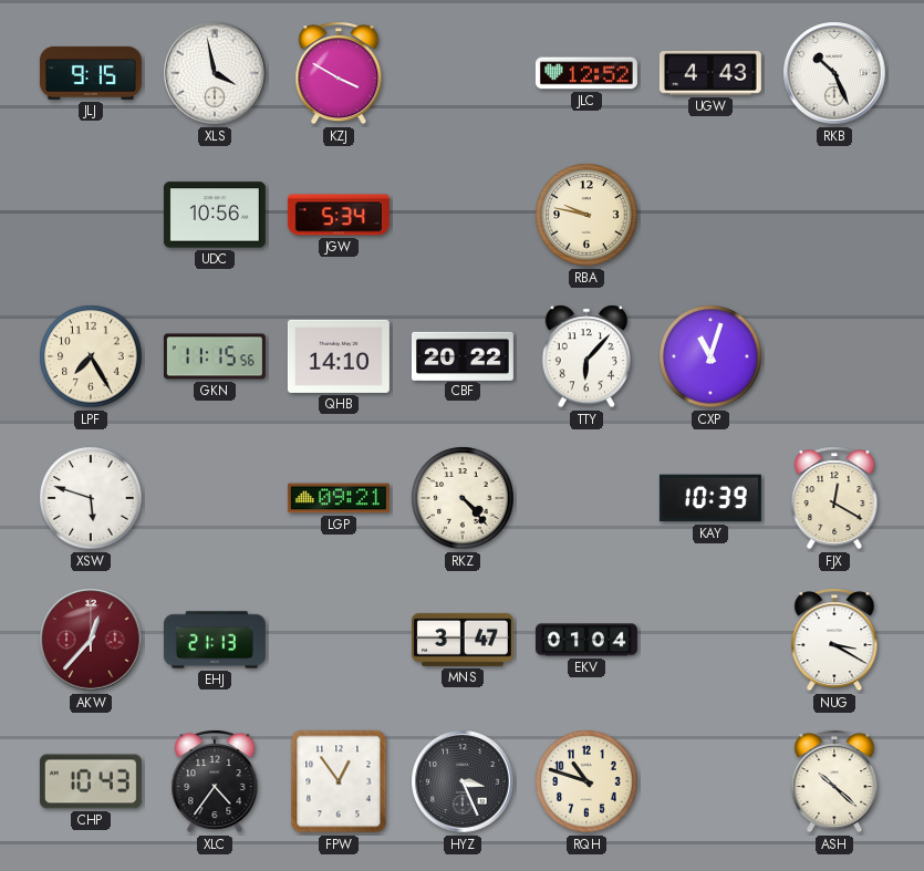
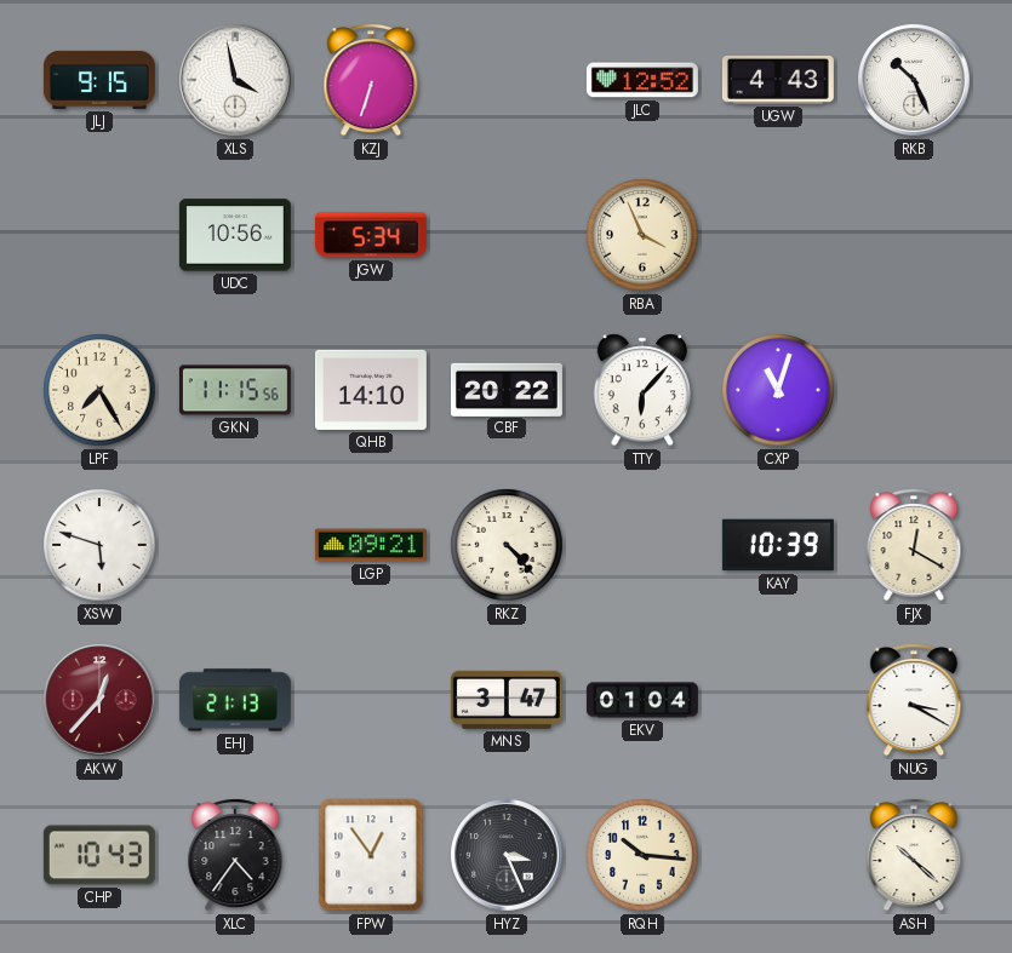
KZJ: 3:50 -> 6:33
RBA: 9:47 -> 3:56
RQH: 10:48 -> 10:16
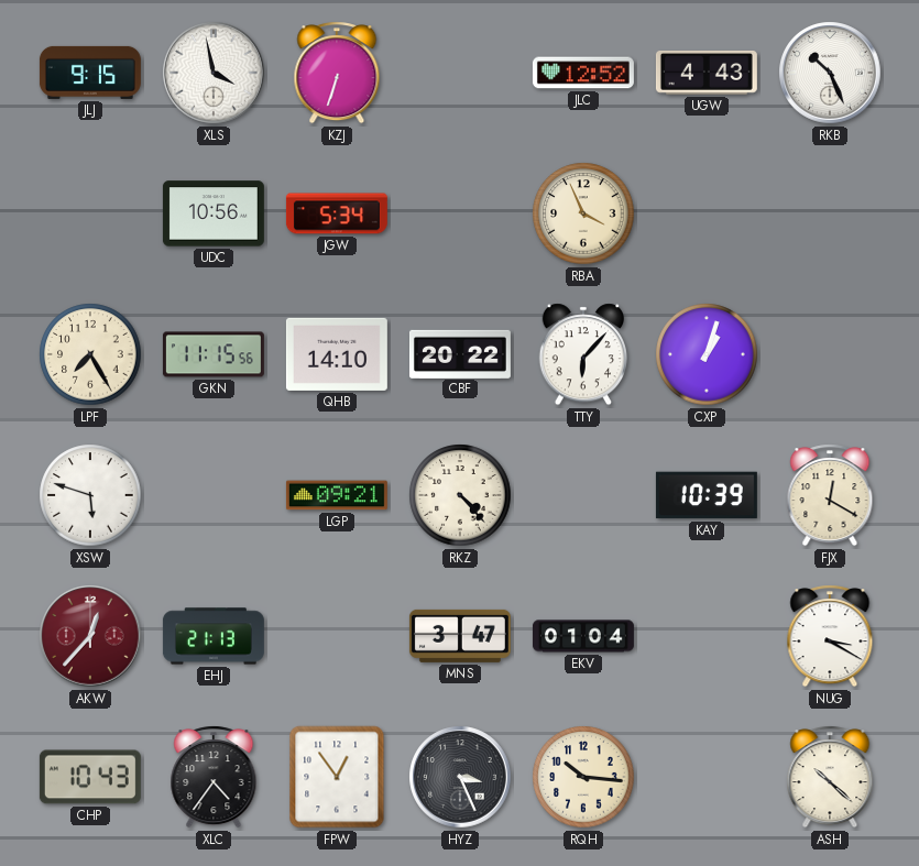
CXP: 11:03 -> 1:03
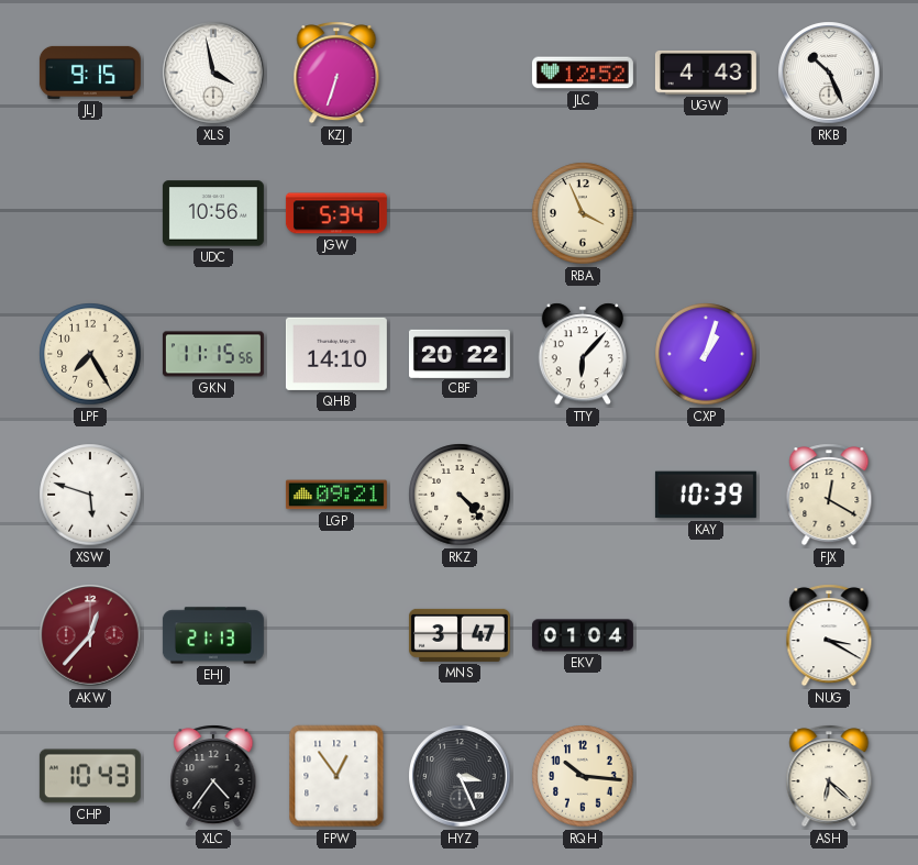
ASH: 10:22 -> 6:22
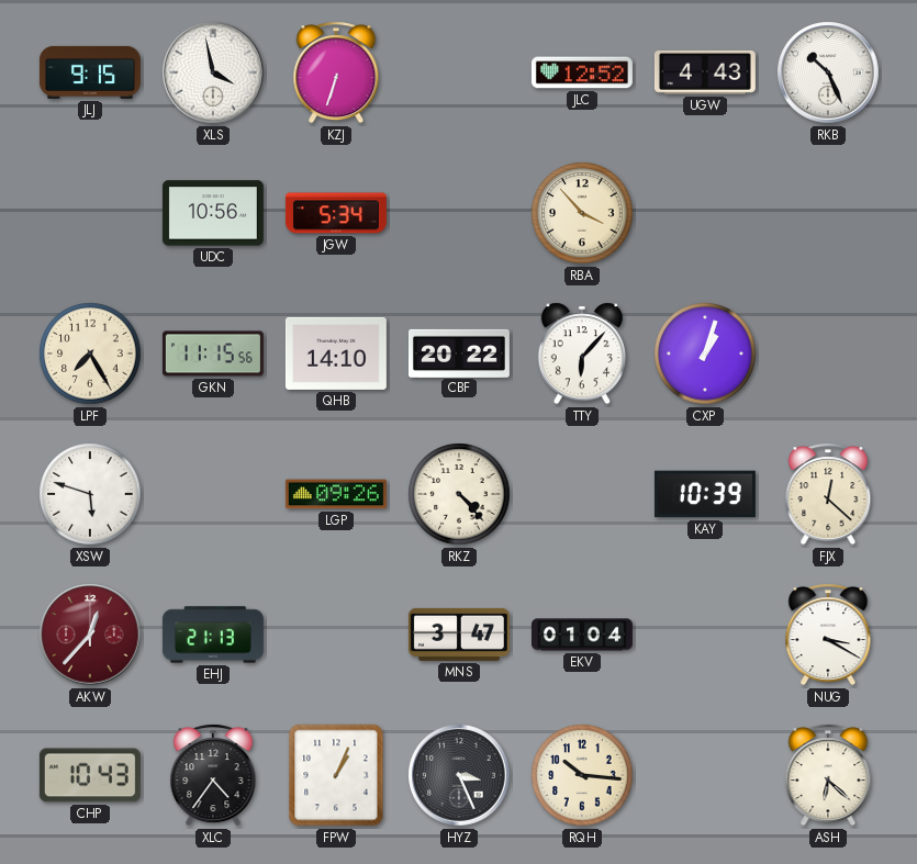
RBA: 3:56 -> 3:53
LGP: 09:21 -> 09:26
FJX: 12:20 -> 12:22
FPW: 12:54 -> 1:04
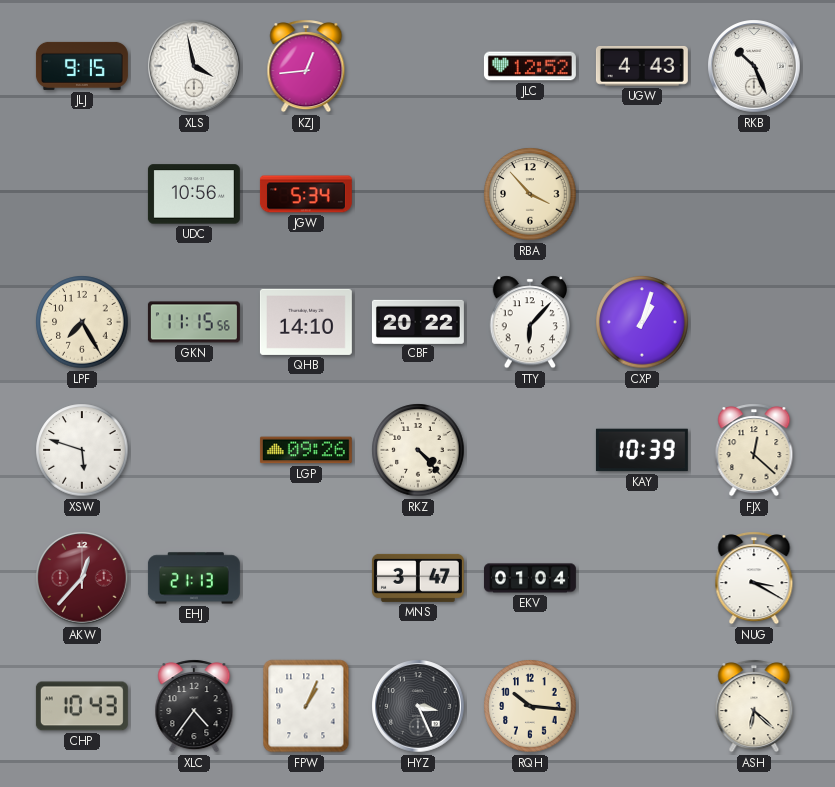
KZJ: 6:33 -> 12:44
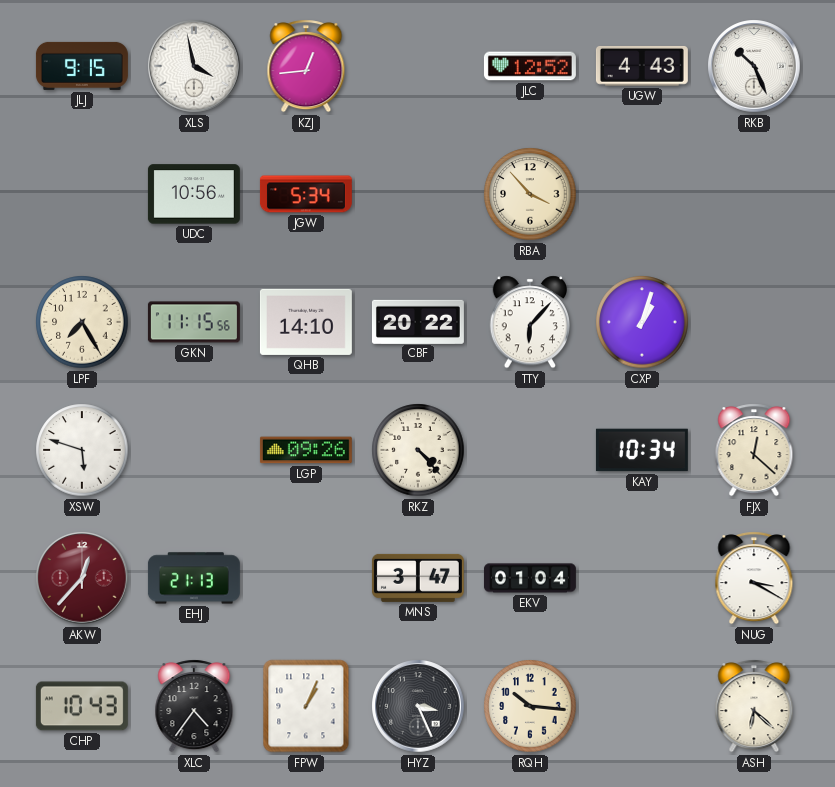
KAY: 10:39 -> 10:34
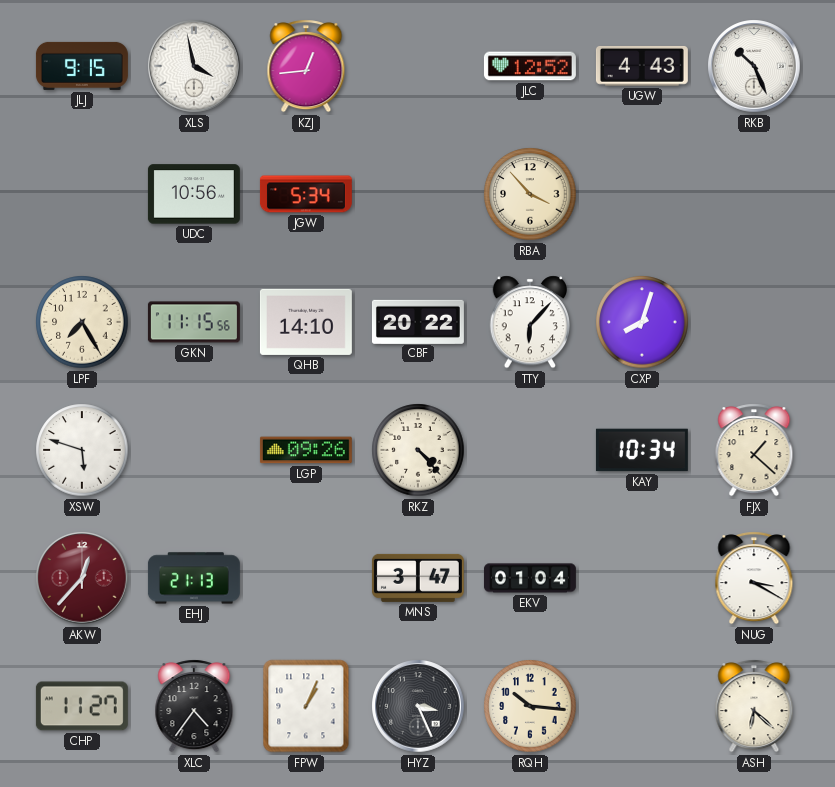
CXP: 1:03 -> 8:03
FJX: 12:22 -> 1:22
CHP: 10:43 -> 11:27
